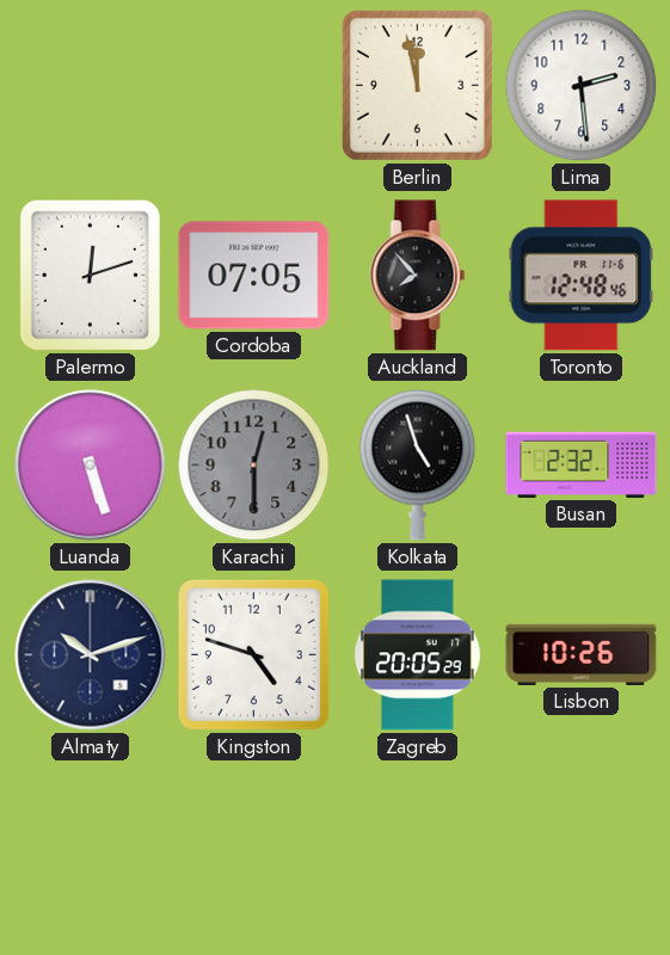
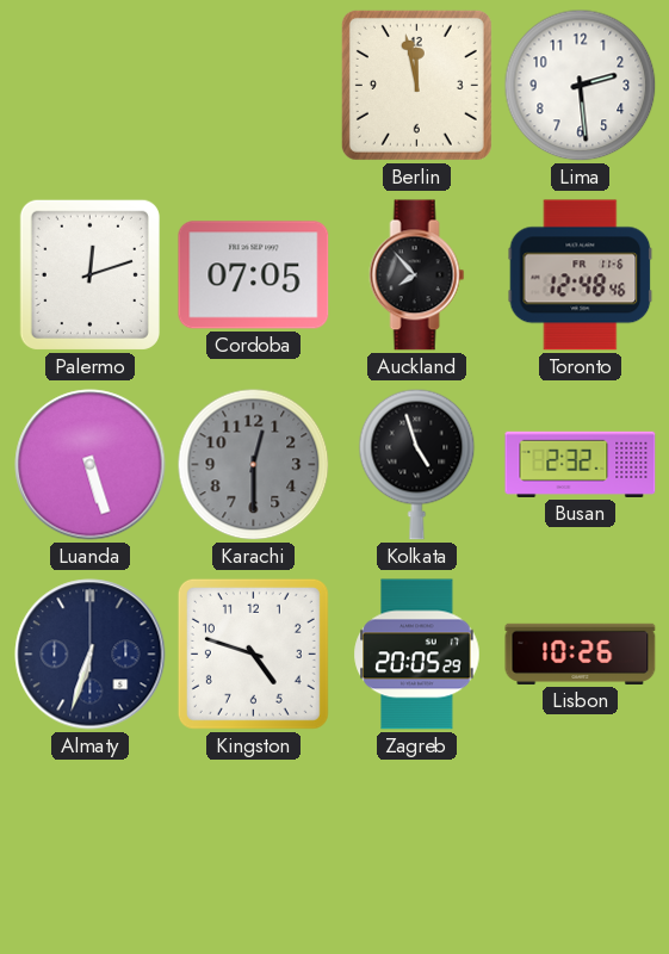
Almaty: 10:12 -> 6:33
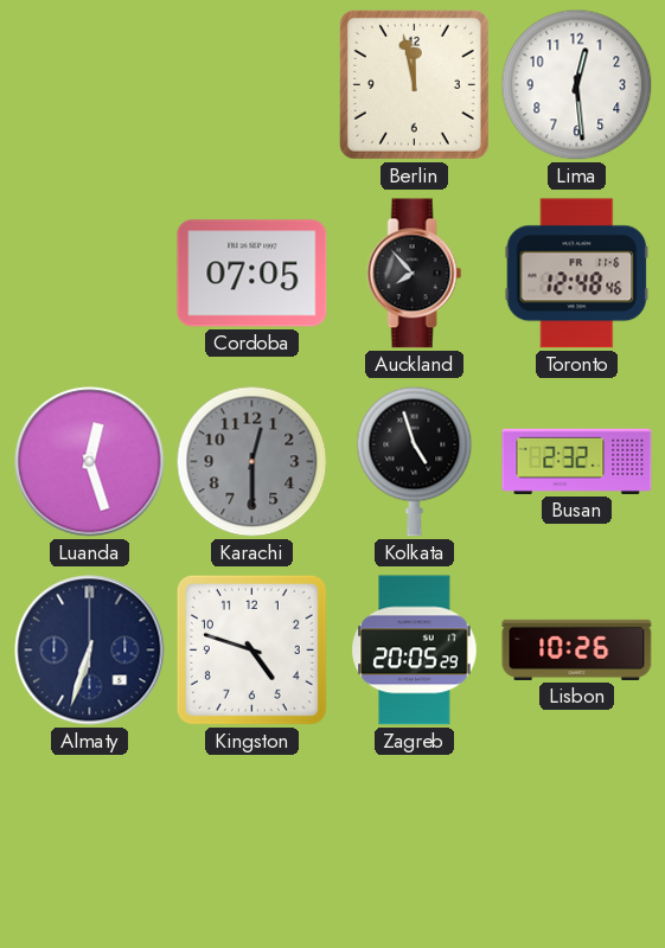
Lima: 2:29 -> 12:29
Palermo: 12:12 -> none
Luanda: 5:27 -> 12:27
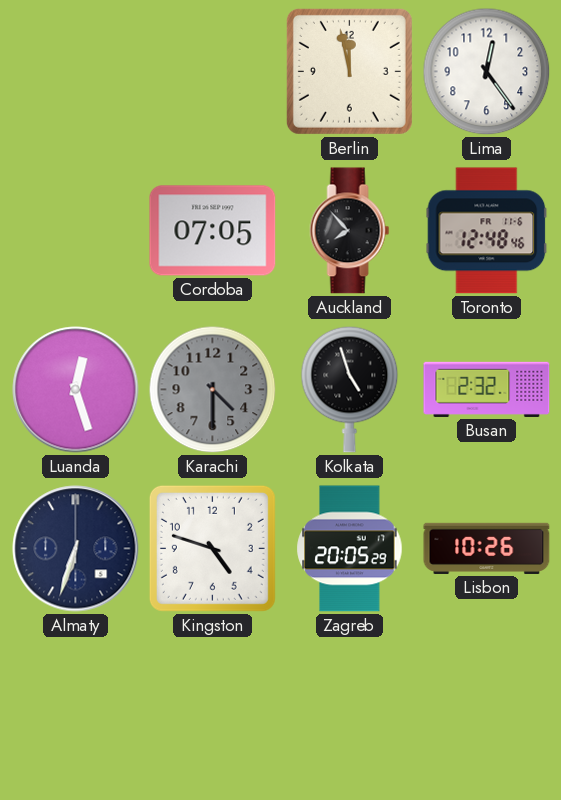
Lima: 12:29 -> 12:24
Karachi: 12:30 -> 4:30
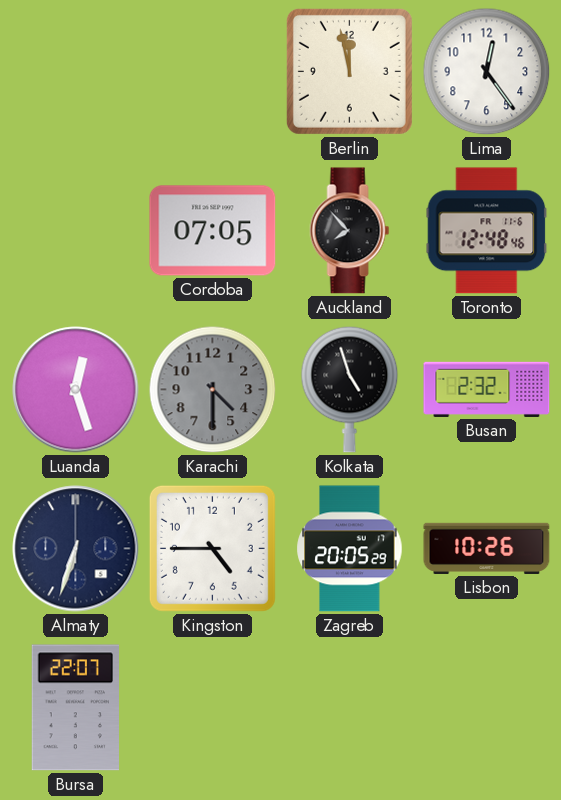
Kingston: 4:48 -> 4:45
Bursa: none -> 22:07
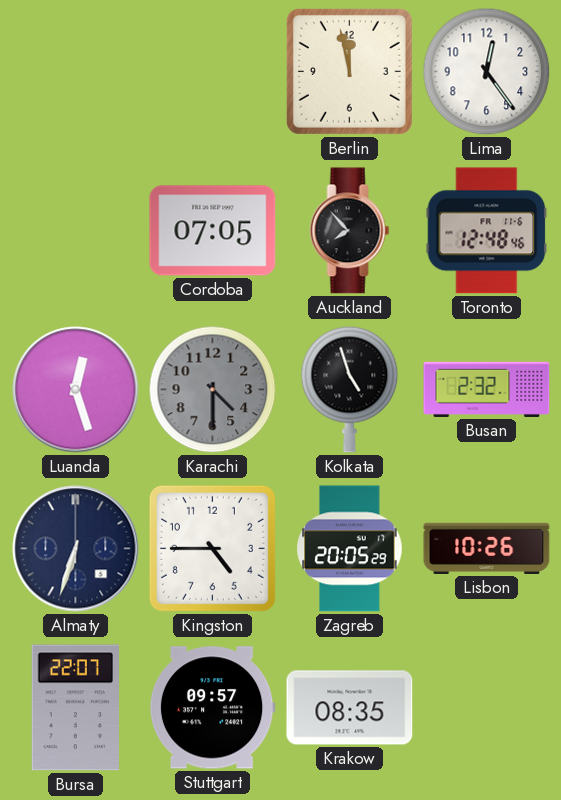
Stuttgart: none -> 09:57
Krakow: none -> 08:35
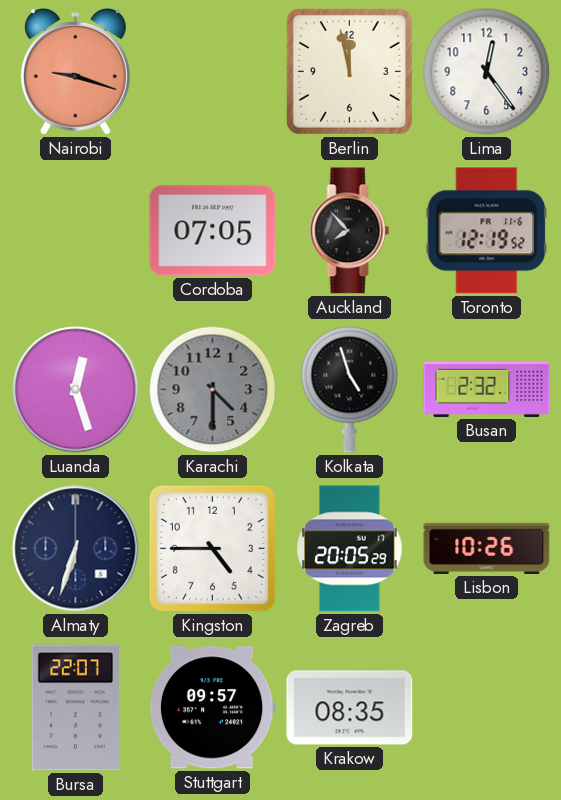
Nairobi: none -> 9:18
Toronto: 12:48 -> 12:19
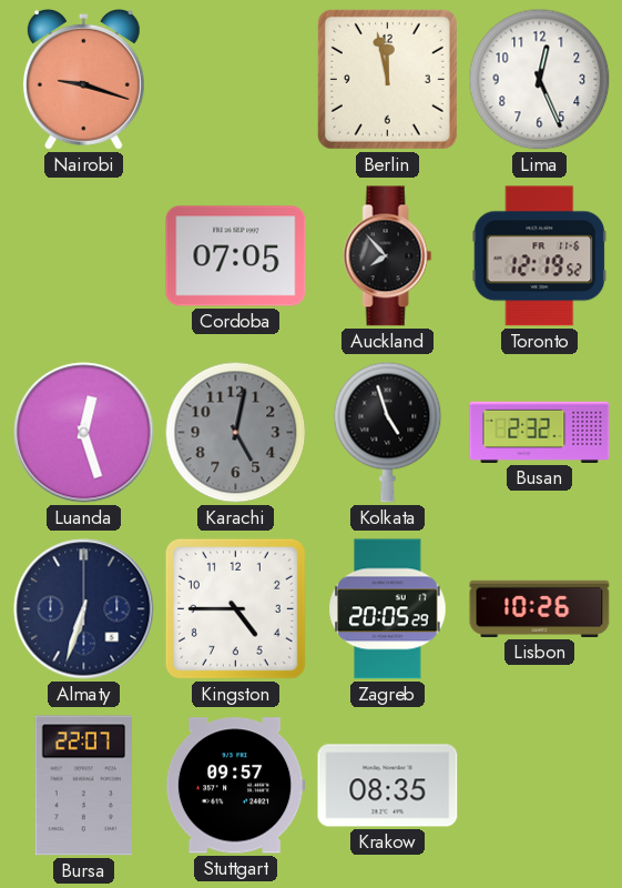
Lima: 12:24 -> 12:26
Karachi: 4:30 -> 5:02
